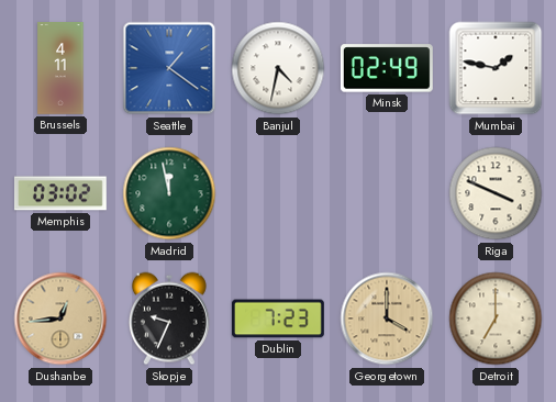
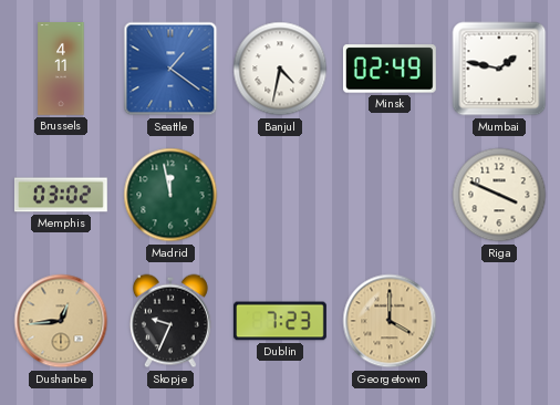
Detroit: 7:00 -> none
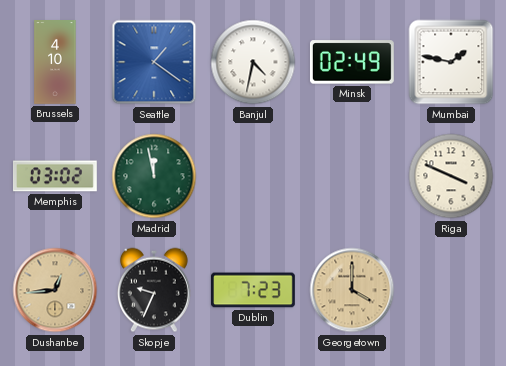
Brussels: 4:11 -> 4:10
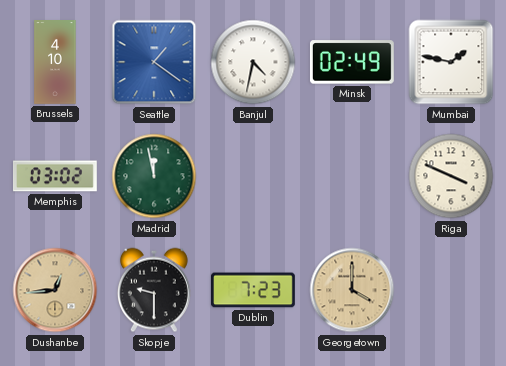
Skopje: 9:34 -> 9:30
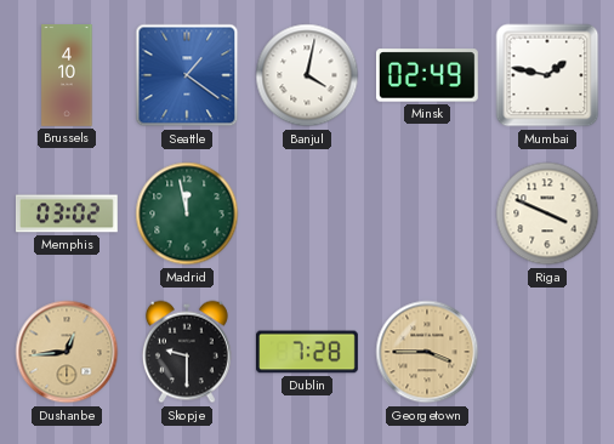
Banjul: 4:32 -> 4:02
Dublin: 7:23 -> 7:28
Georgetown: 4:00 -> 3:45
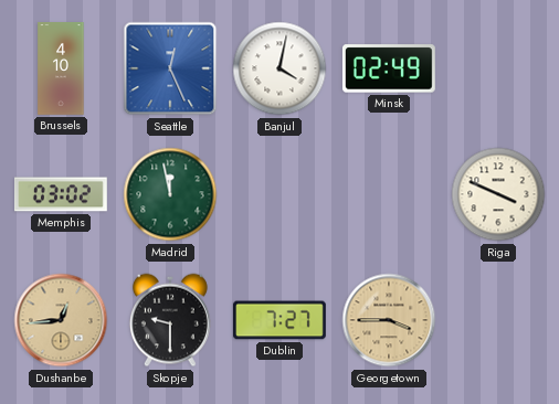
Seattle: 1:21 -> 12:26
Mumbai: 1:47 -> none
Dublin: 7:28 -> 7:27
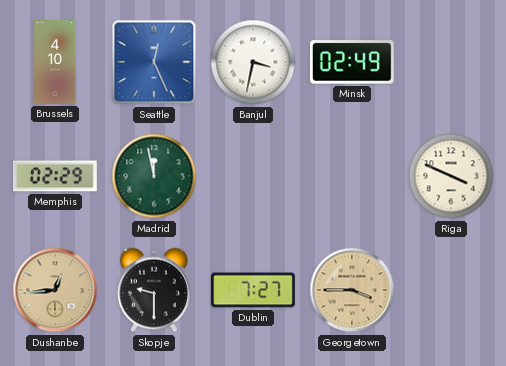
Banjul: 4:02 -> 3:32
Memphis: 03:02 -> 02:29
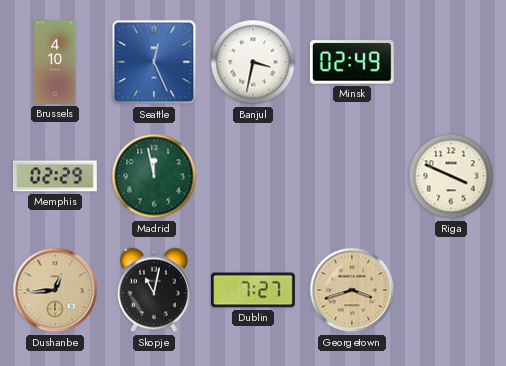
Skopje: 9:30 -> 11:02
Georgetown: 3:45 -> 3:42
